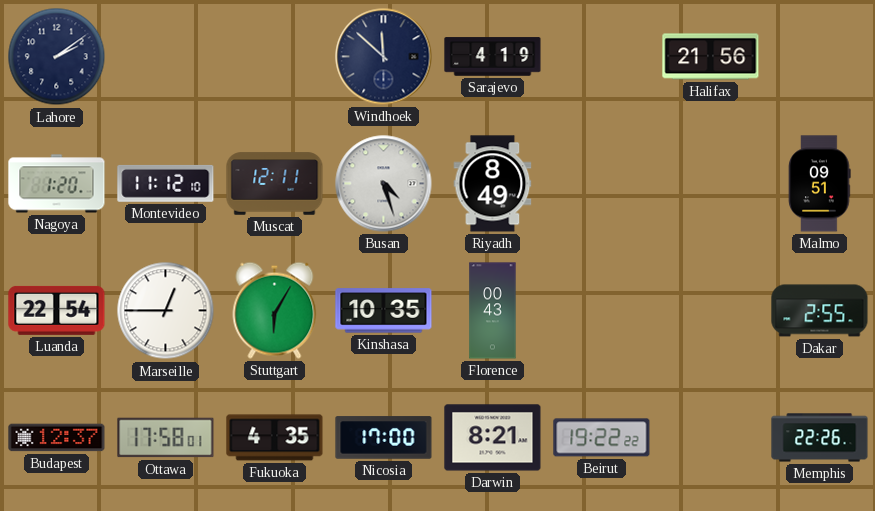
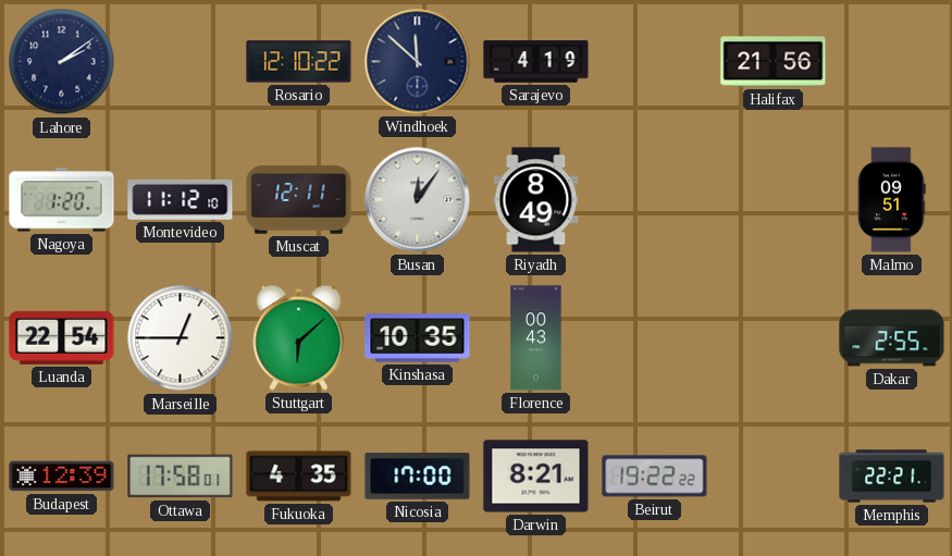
Rosario: none -> 12:10
Busan: 4:27 -> 12:06
Stuttgart: 6:05 -> 6:08
Budapest: 12:37 -> 12:39
Memphis: 22:26 -> 22:21
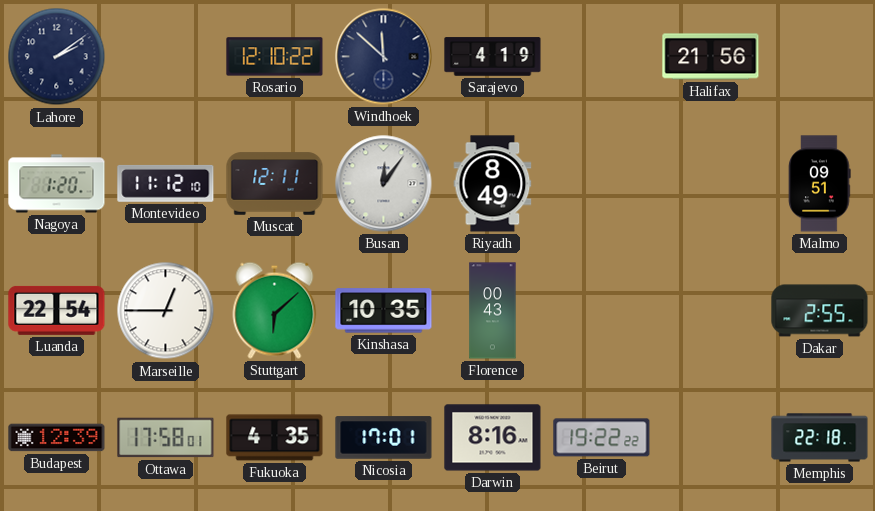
Nicosia: 17:00 -> 17:01
Darwin: 8:21 -> 8:16
Memphis: 22:21 -> 22:18
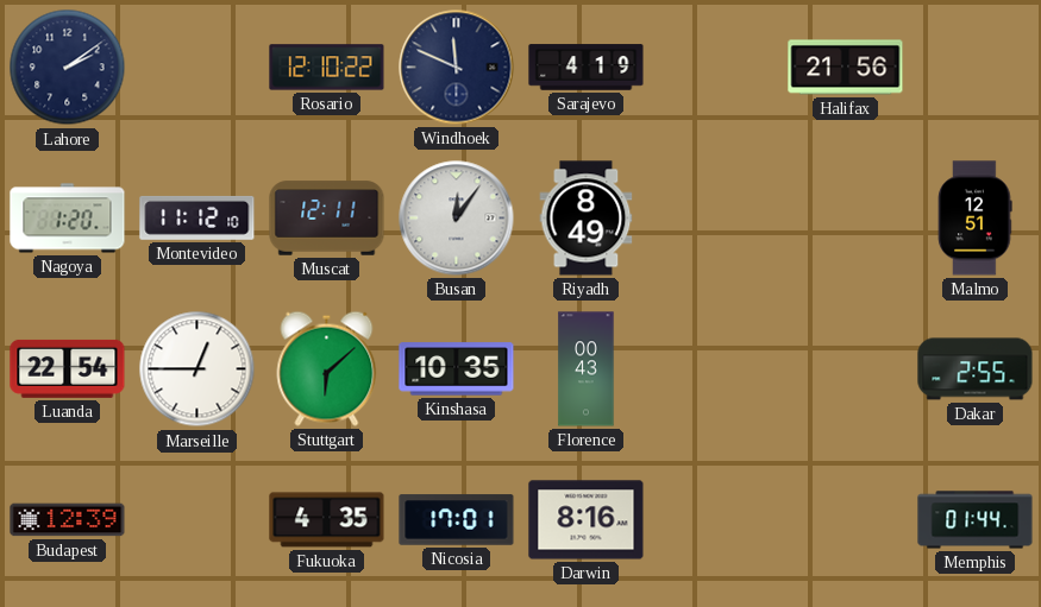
Windhoek: 11:52 -> 11:49
Malmo: 09:51 -> 12:51
Ottawa: 17:58 -> none
Beirut: 19:22 -> none
Memphis: 22:18 -> 01:44
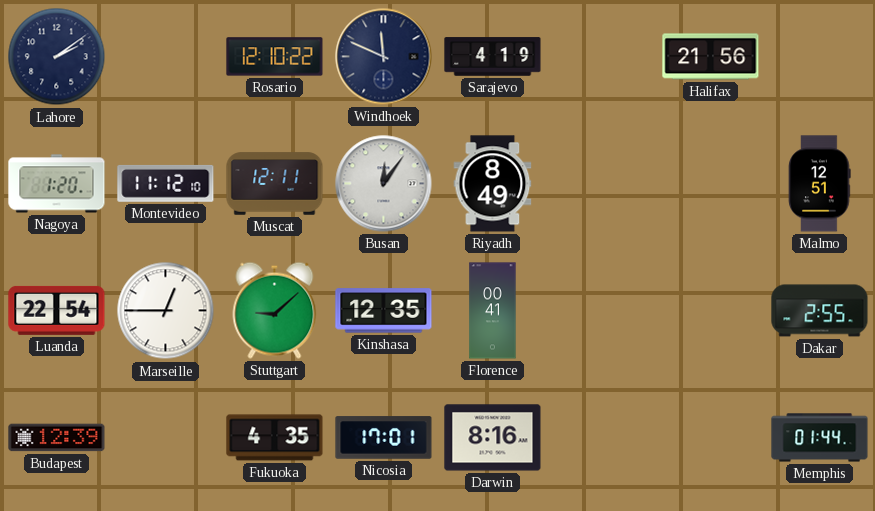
Stuttgart: 6:08 -> 9:08
Kinshasa: 10:35 -> 12:35
Florence: 00:43 -> 00:41
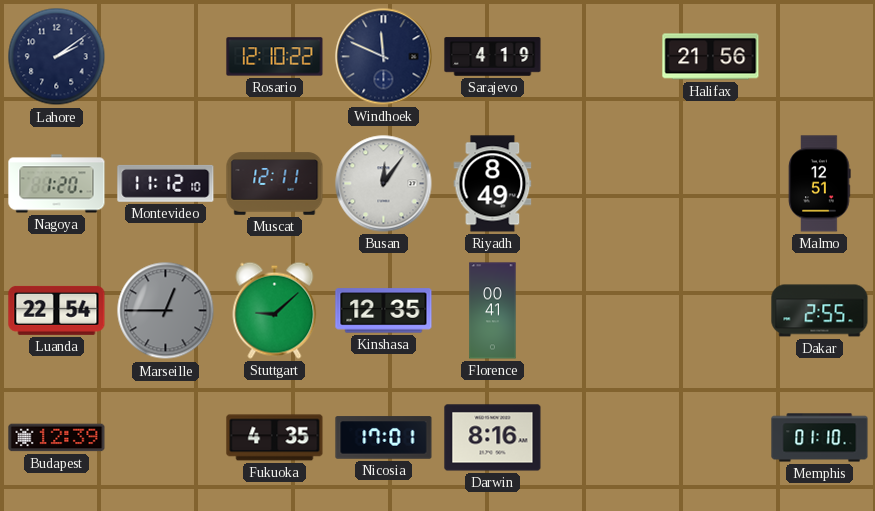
Marseille dial: white -> grey
Memphis: 01:44 -> 01:10
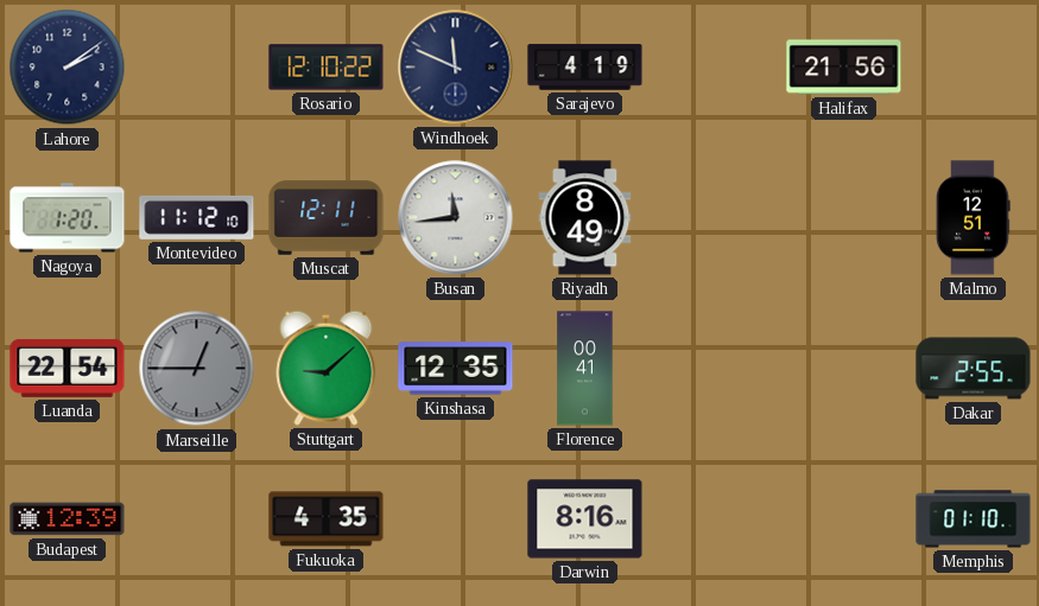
Busan: 12:06 -> 11:44
Nicosia: 17:01 -> none
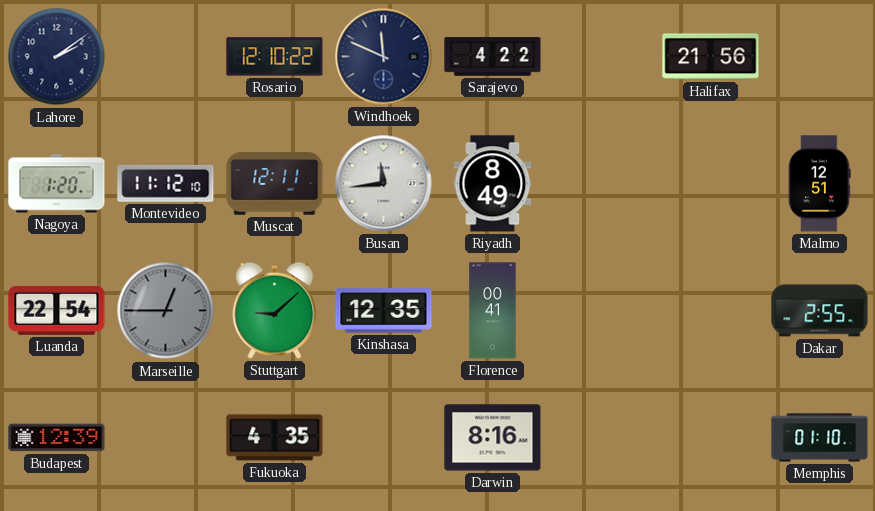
Sarajevo: 4:19 -> 4:22
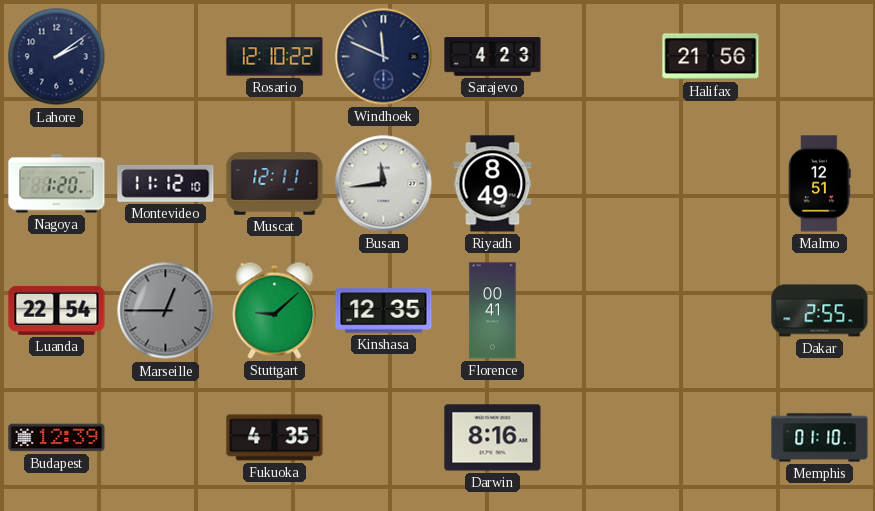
Sarajevo: 4:22 -> 4:23
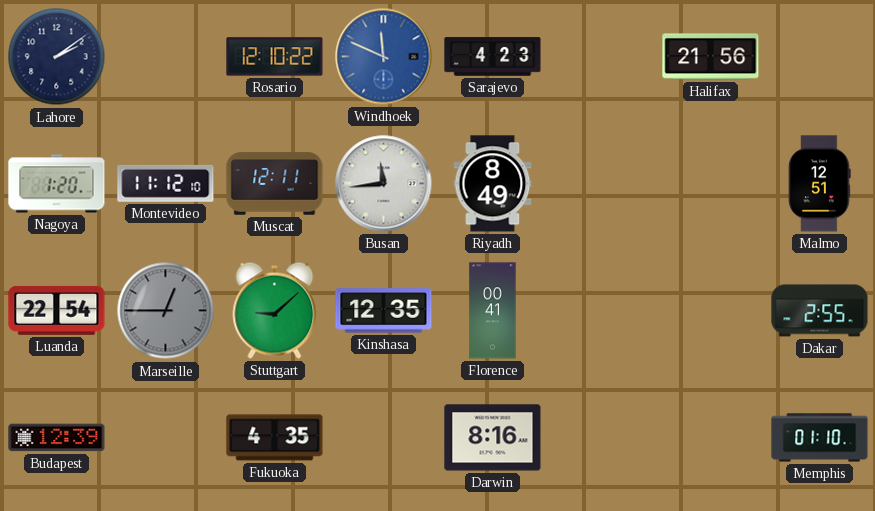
Windhoek dial: navy -> blue
